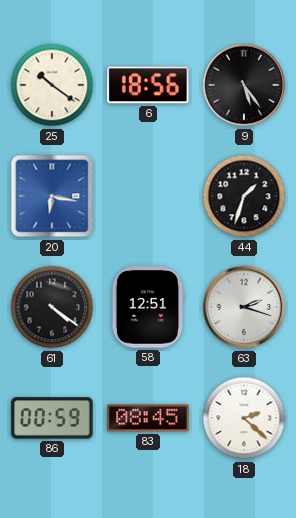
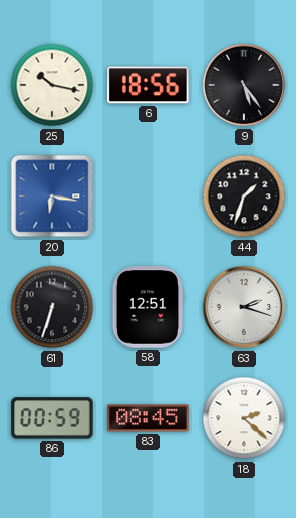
25: 10:21 -> 10:17
61: 4:21 -> 6:33
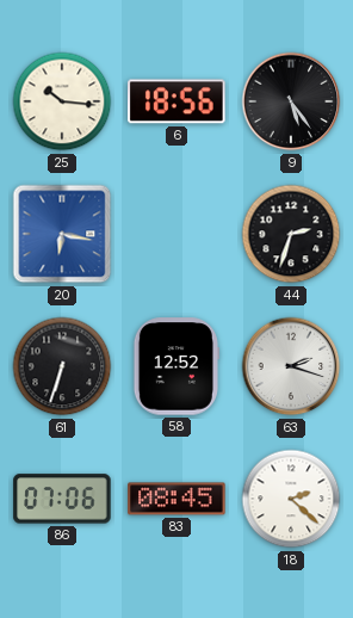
25: 10:17 -> 10:16
44: 1:33 -> 2:33
58: 12:51 -> 12:52
86: 00:59 -> 07:06
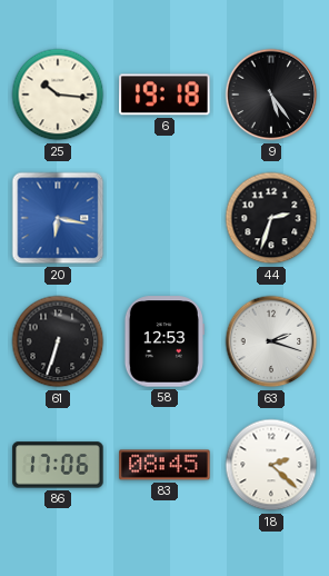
6: 18:56 -> 19:18
58: 12:52 -> 12:53
86: 07:06 -> 17:06
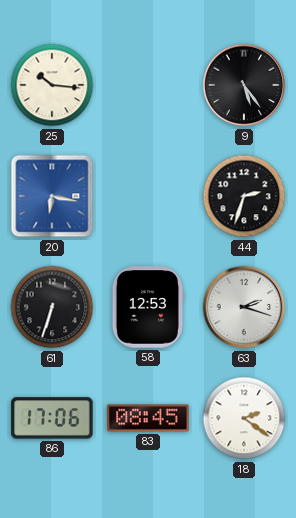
6: 19:18 -> none
18: 2:22 -> 2:21
